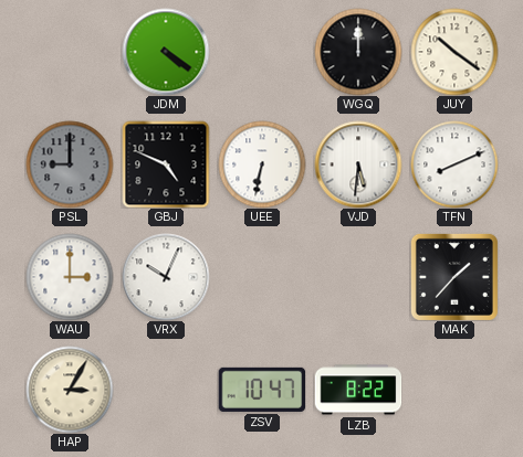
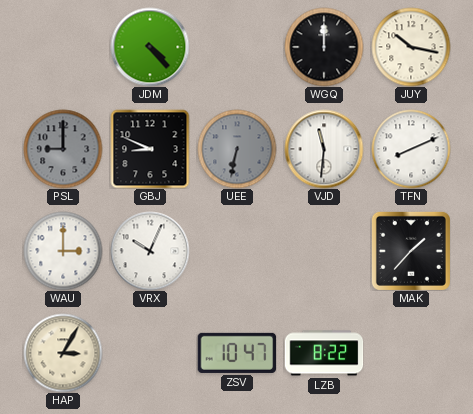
JDM: 4:21 -> 4:23
JUY: 10:21 -> 10:17
GBJ: 4:49 -> 8:49
UEE dial: white -> grey
VJD: 5:31 -> 11:31
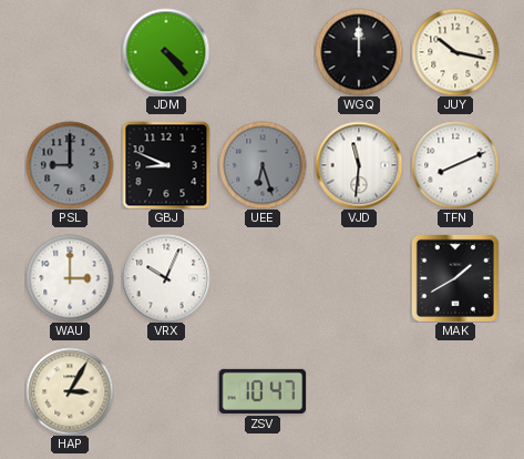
UEE: 6:32 -> 6:27
MAK: 1:37 -> 1:40
LZB: 8:22 -> none
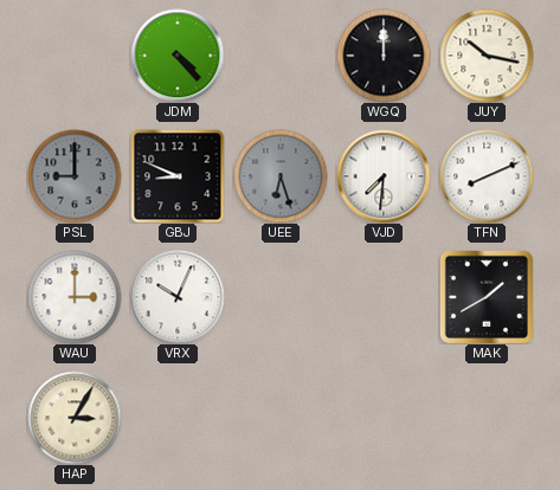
VJD: 11:31 -> 7:31
ZSV: 10:47 -> none
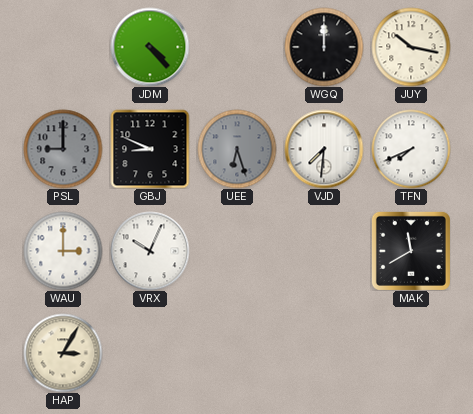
TFN: 8:11 -> 7:41
MAK: 1:40 -> 11:40
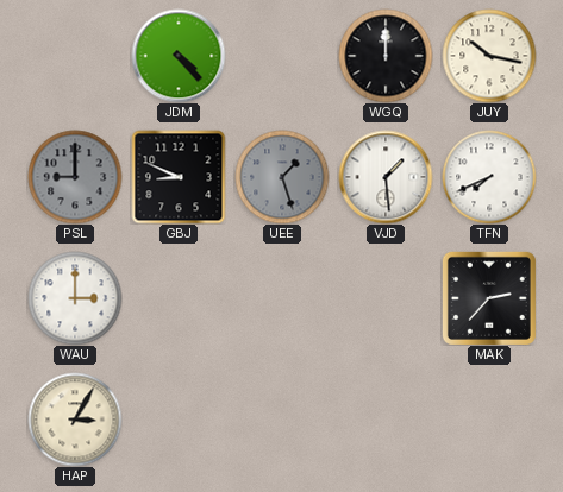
UEE: 6:27 -> 1:27
VJD: 7:31 -> 1:29
VRX: 10:04 -> none
MAK: 11:40 -> 2:37
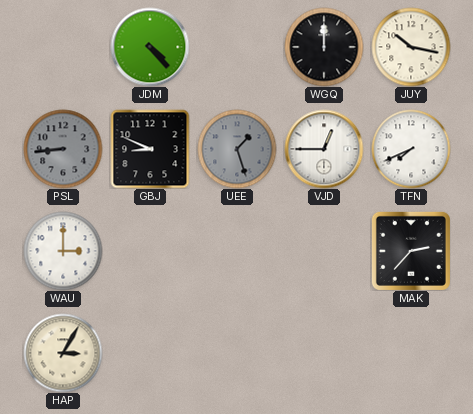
PSL: 9:00 -> 8:44
VJD: 1:29 -> 12:45
